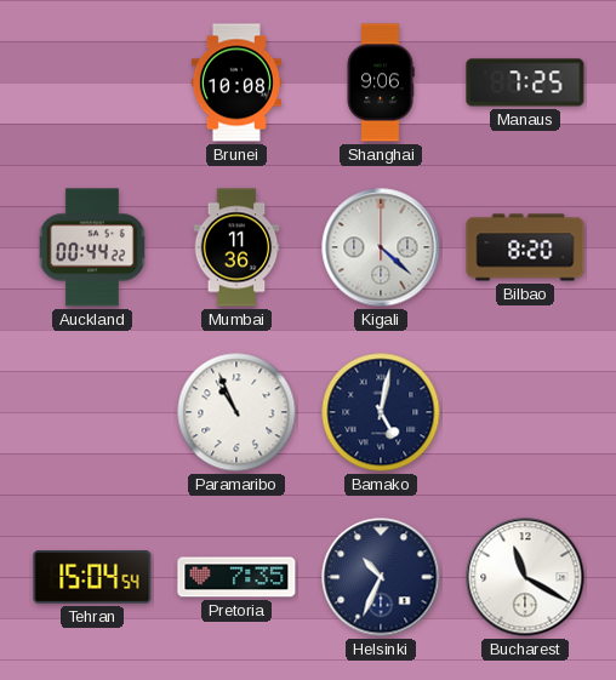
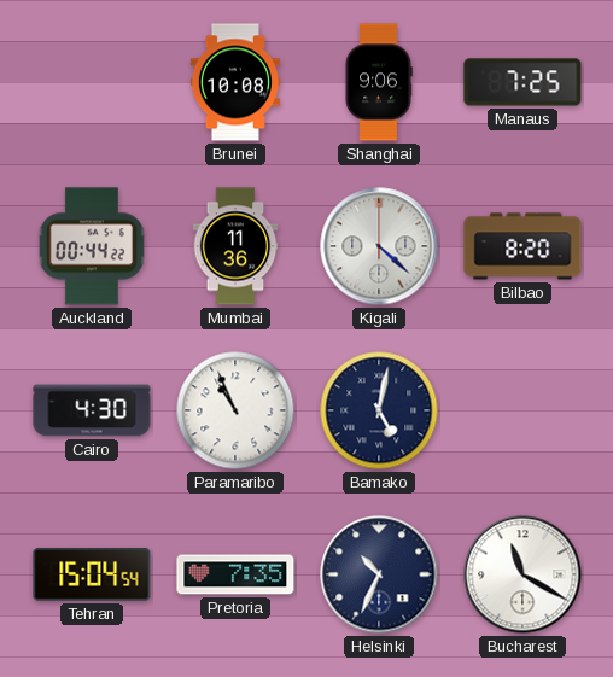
Cairo: none -> 4:30
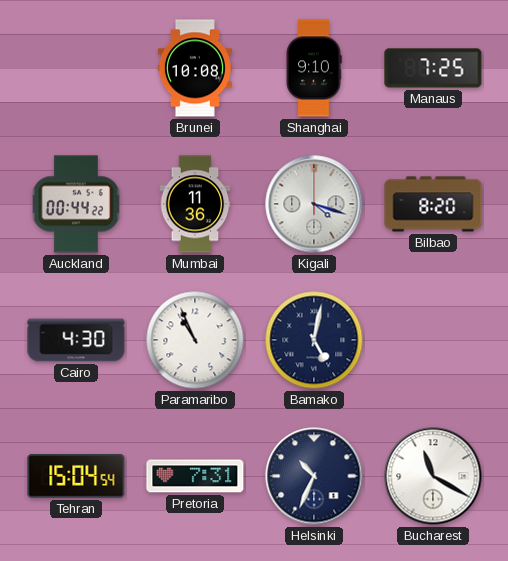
Shanghai: 9:06 -> 9:10
Kigali: 4:22 -> 4:18
Pretoria: 7:35 -> 7:31
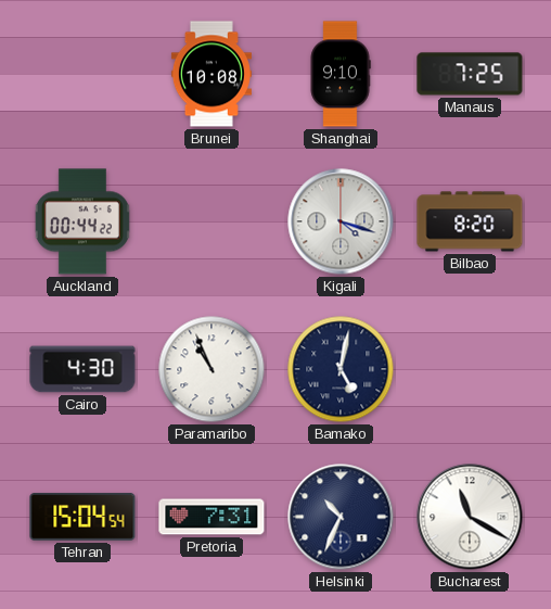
Mumbai: 11:36 -> none
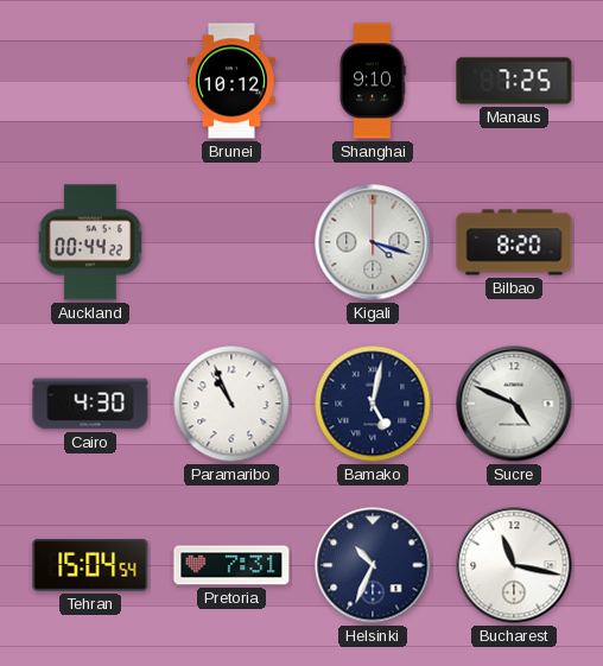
Brunei: 10:08 -> 10:12
Sucre: none -> 4:49
Bucharest: 11:20 -> 11:17
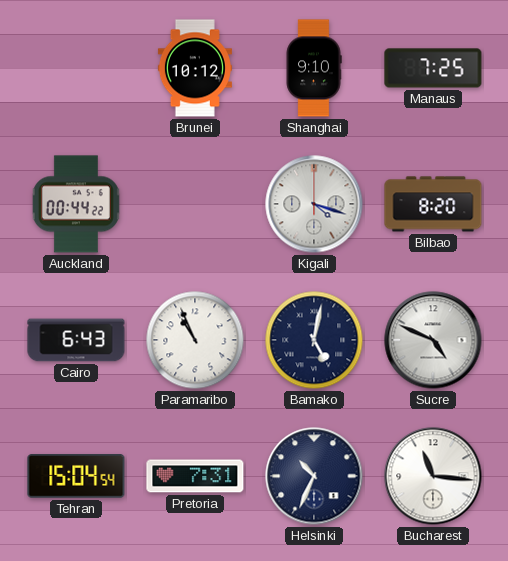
Cairo: 4:30 -> 6:43
Bucharest: 11:17 -> 11:16
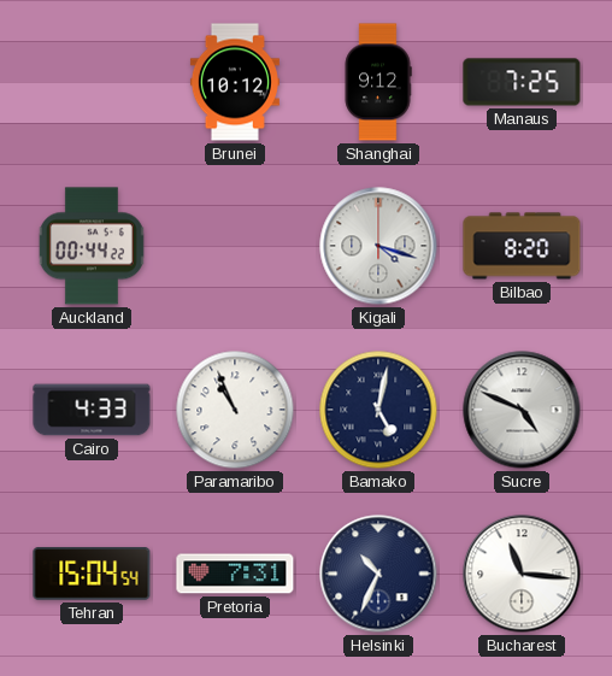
Shanghai: 9:10 -> 9:12
Cairo: 6:43 -> 4:33
